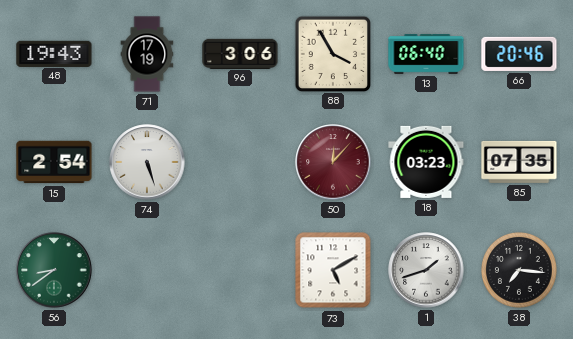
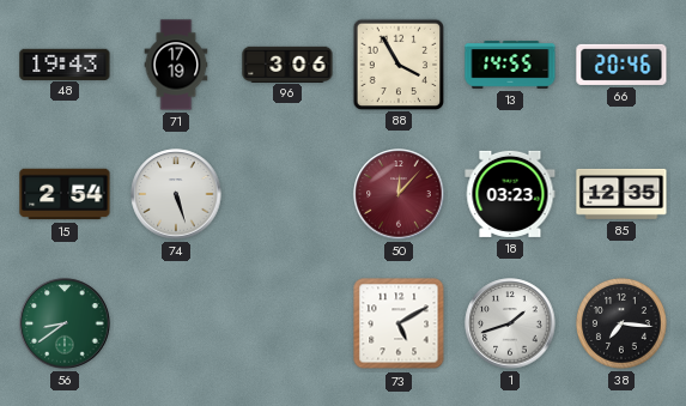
13: 06:40 -> 14:55
85: 07:35 -> 12:35
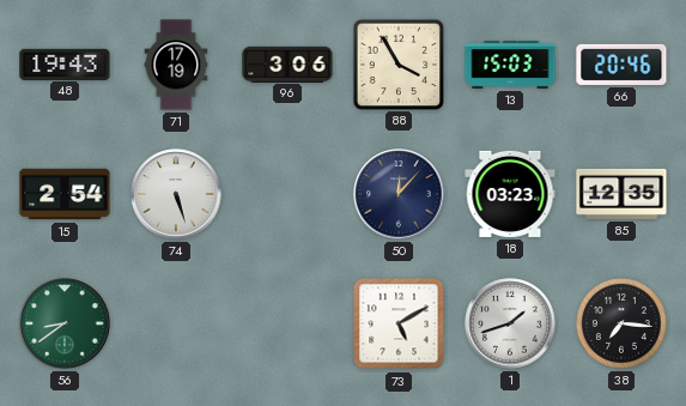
13: 14:55 -> 15:03
50 dial: burgundy -> navy
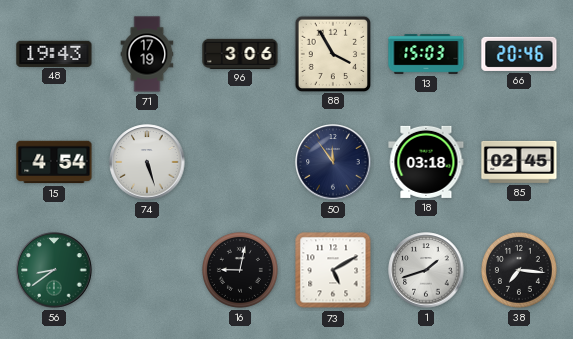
15: 2:54 -> 4:54
50: 12:07 -> 11:54
18: 03:23 -> 03:18
85: 12:35 -> 02:45
16: none -> 9:02
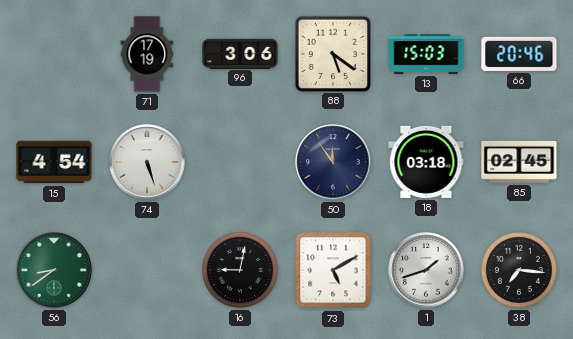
48: 19:43 -> none
88: 3:55 -> 5:21
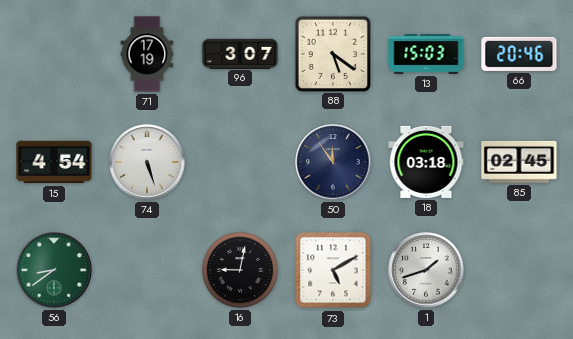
96: 3:06 -> 3:07
38: 7:16 -> none
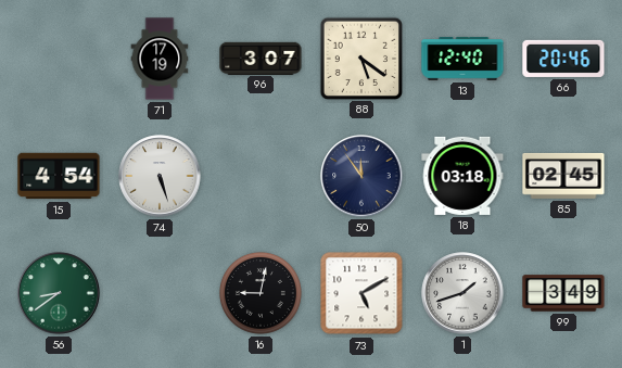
13: 15:03 -> 12:40
99: none -> 3:49
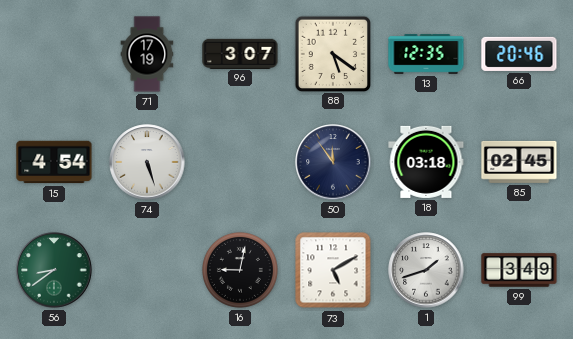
13: 12:40 -> 12:35
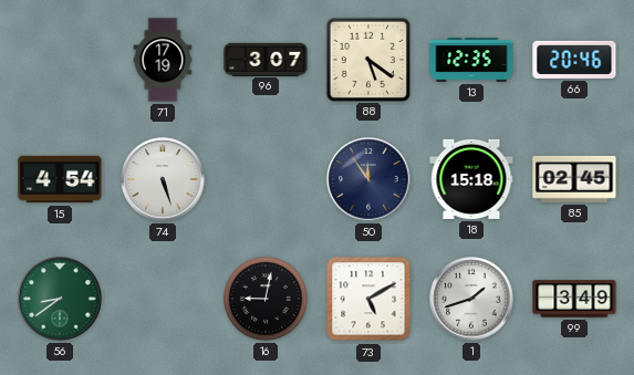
18: 03:18 -> 15:18
